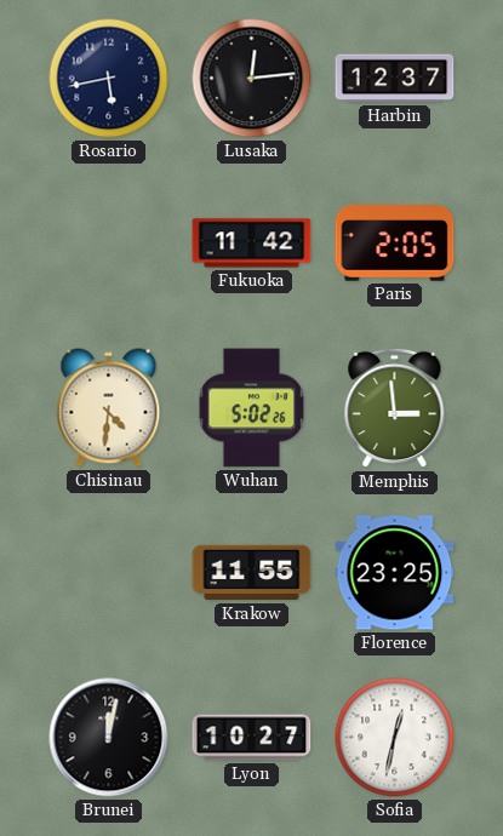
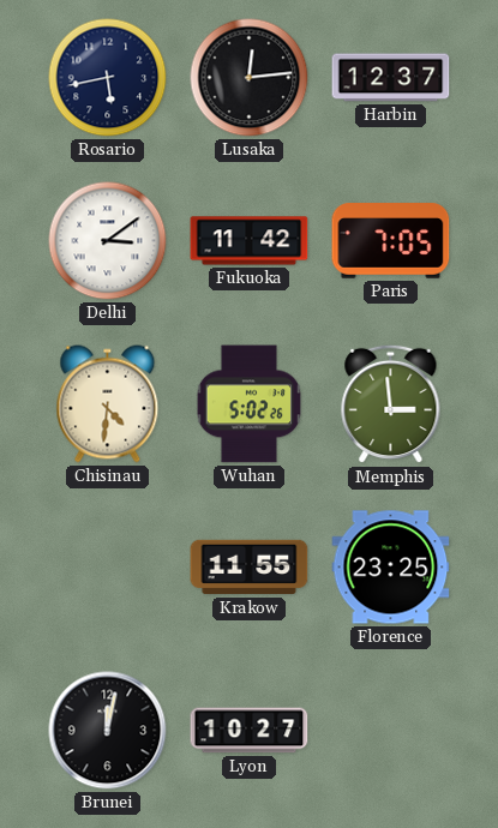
Delhi: none -> 3:09
Paris: 2:05 -> 7:05
Sofia: 12:32 -> none
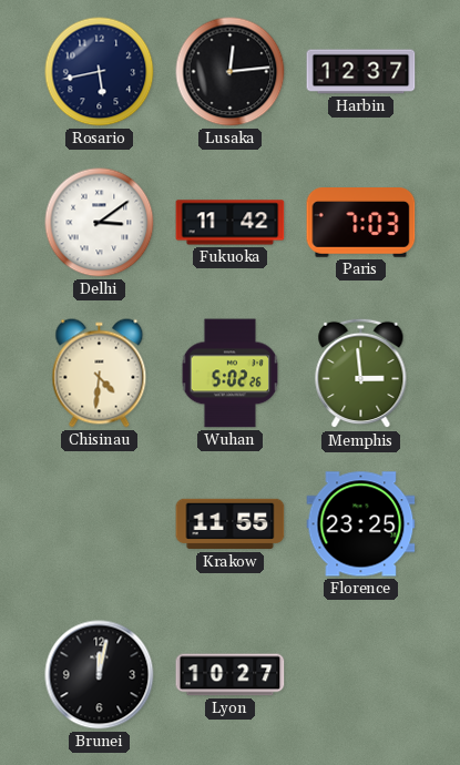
Paris: 7:05 -> 7:03
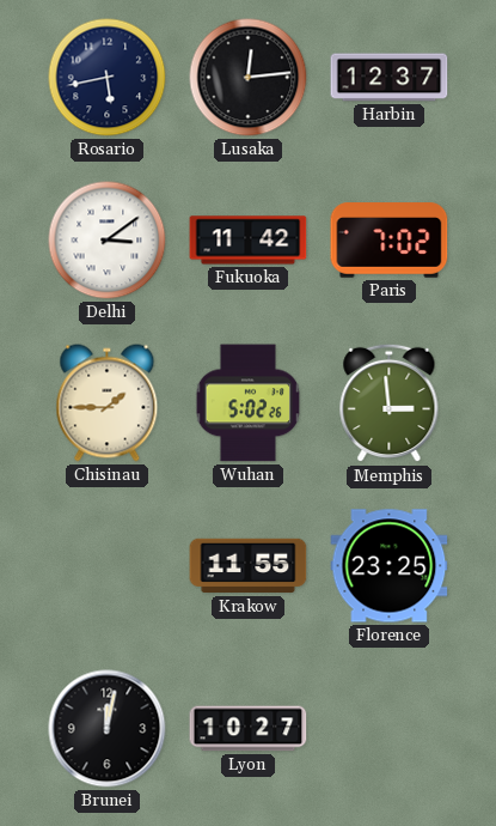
Paris: 7:03 -> 7:02
Chisinau: 4:31 -> 1:45
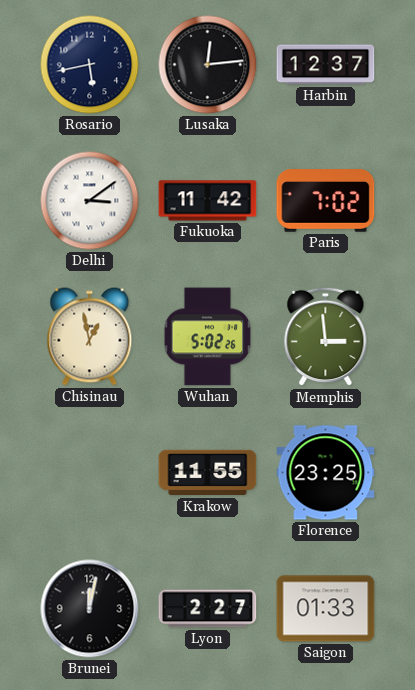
Chisinau: 1:45 -> 12:58
Lyon: 10:27 -> 2:27
Saigon: none -> 01:33
